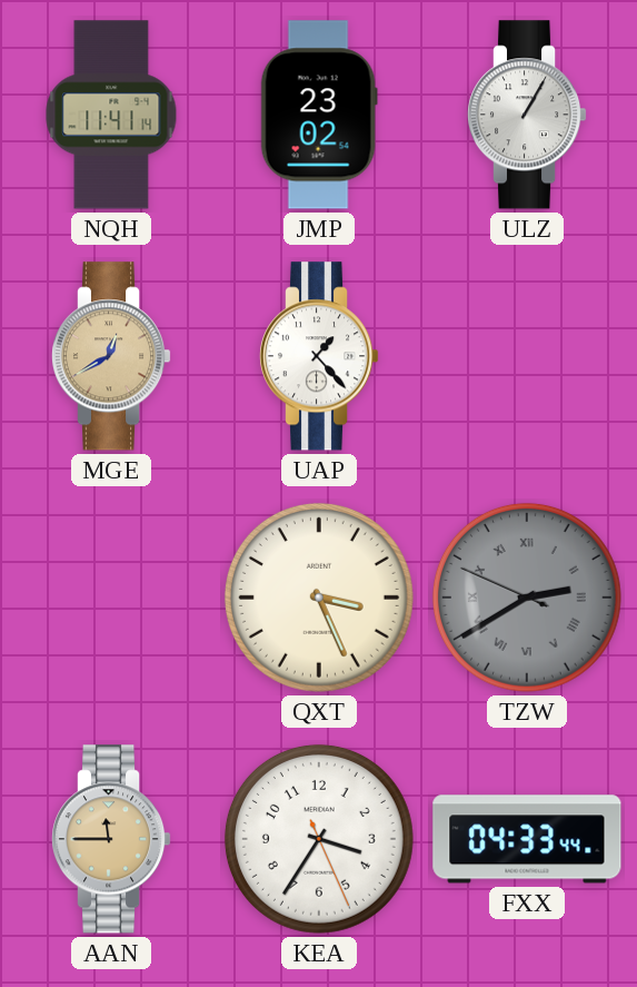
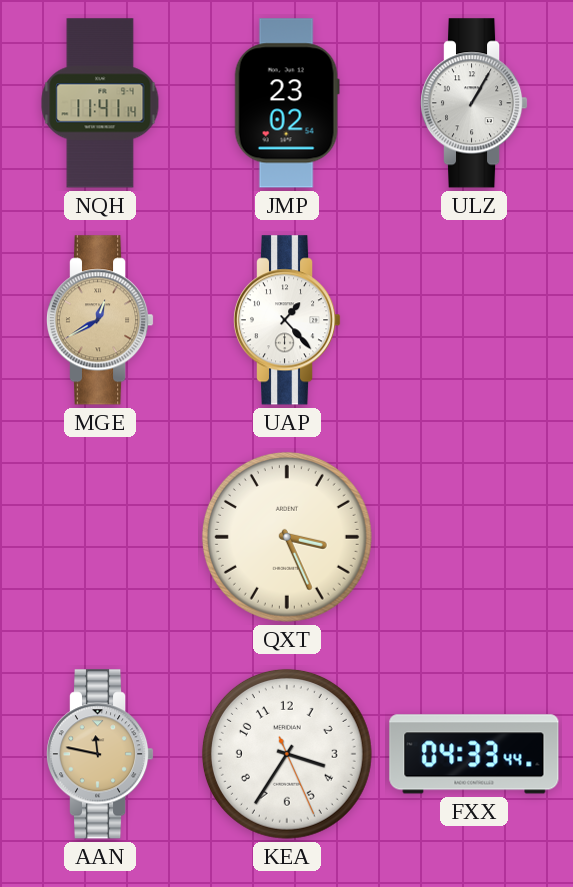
TZW: 2:39 -> none
AAN: 11:45 -> 11:47
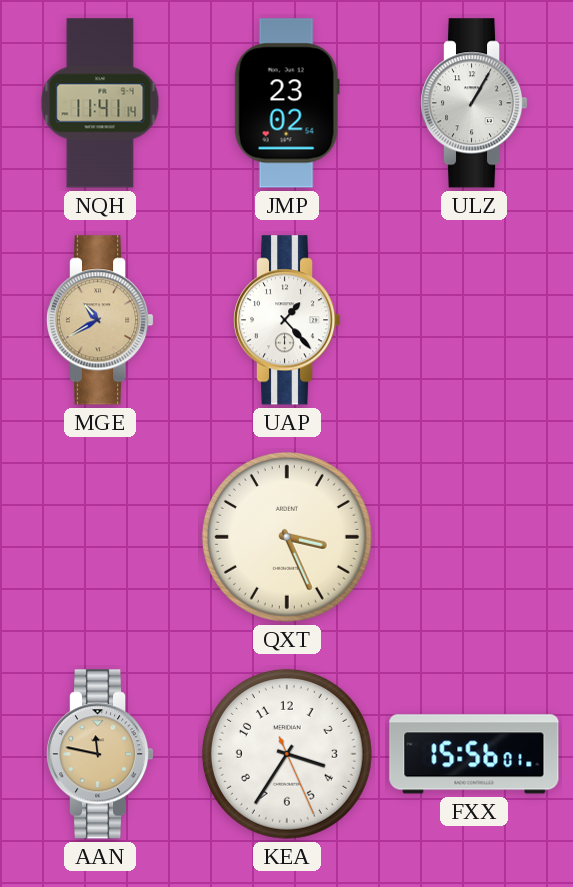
MGE: 12:40 -> 10:40
FXX: 04:33 -> 15:56
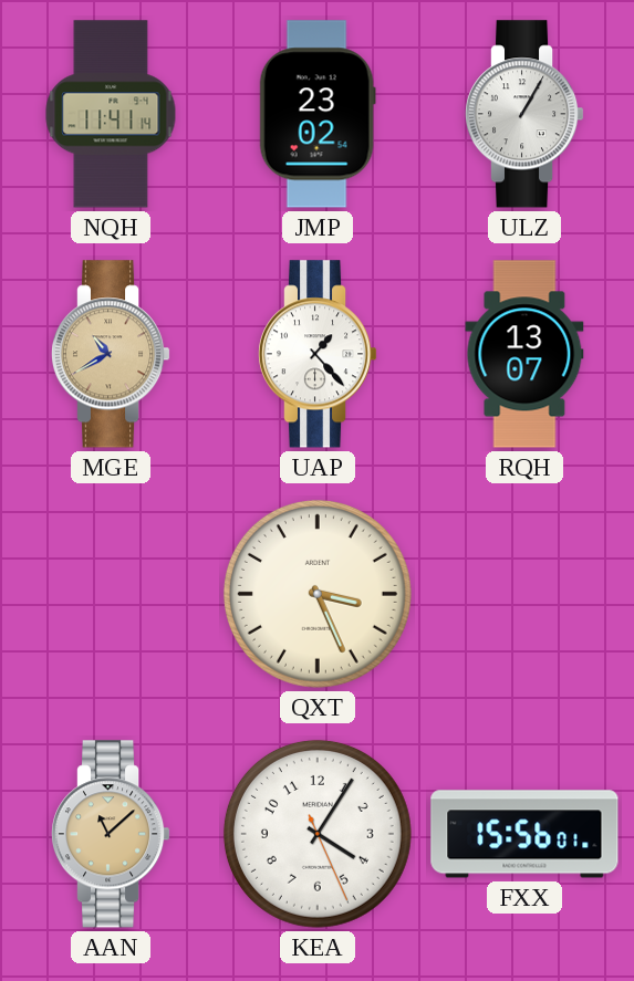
RQH: none -> 13:07
AAN: 11:47 -> 11:08
KEA: 3:35 -> 4:05
